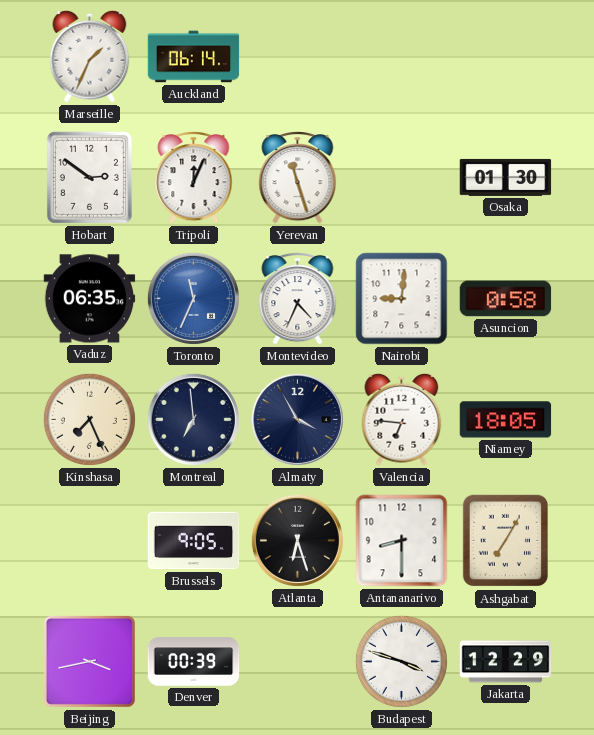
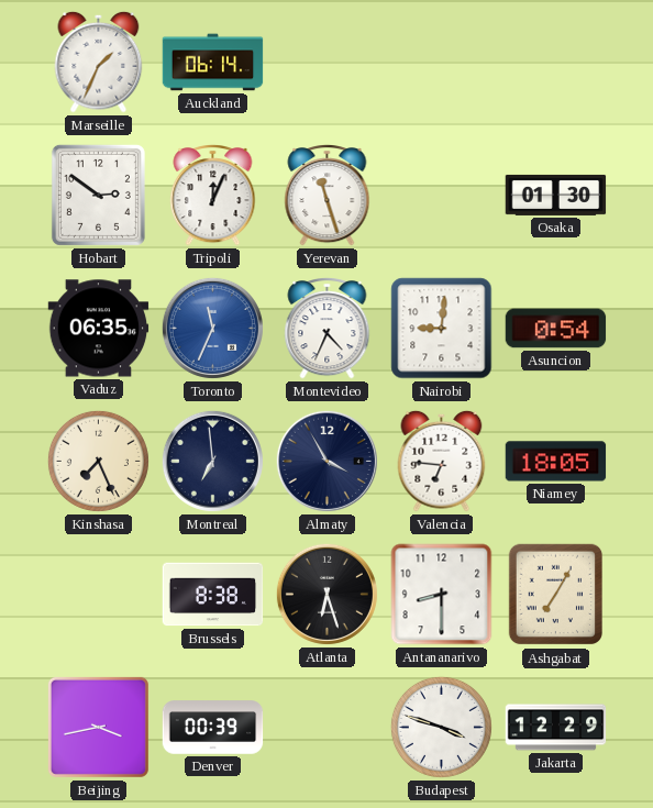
Asuncion: 0:58 -> 0:54
Brussels: 9:05 -> 8:38
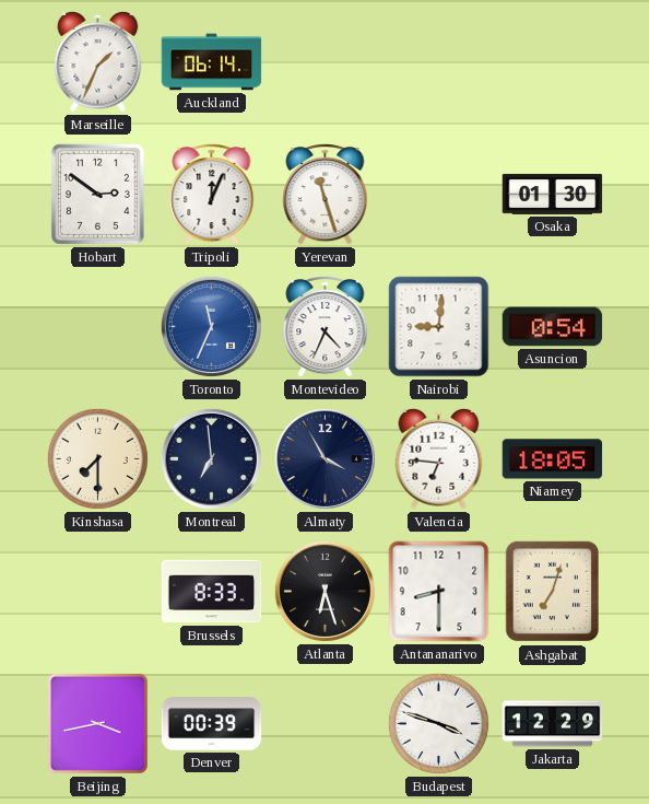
Vaduz: 06:35 -> none
Kinshasa: 7:26 -> 7:30
Brussels: 8:38 -> 8:33
Ashgabat: 7:05 -> 7:03
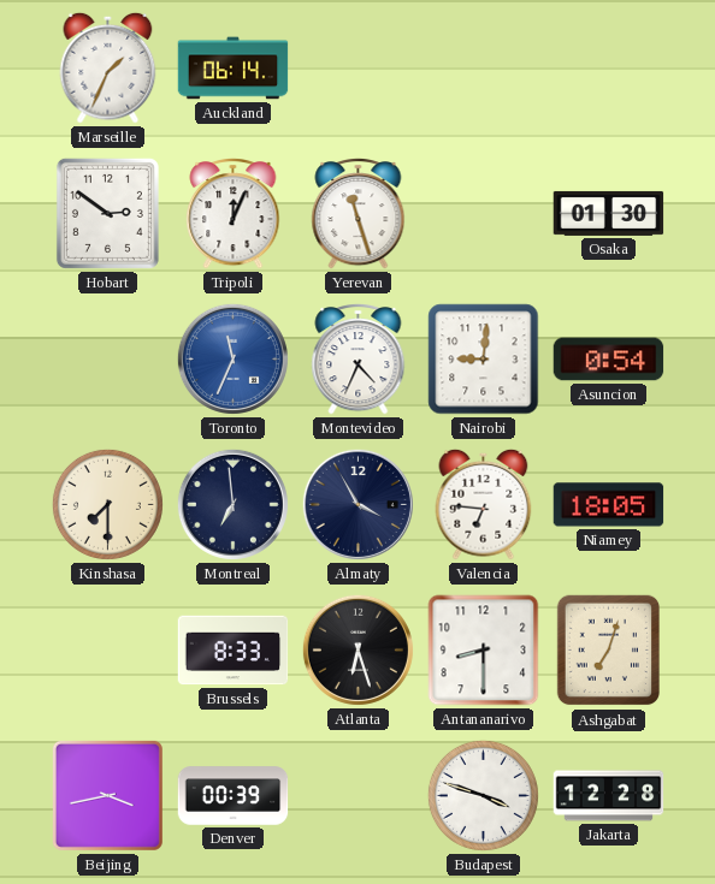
Jakarta: 12:29 -> 12:28
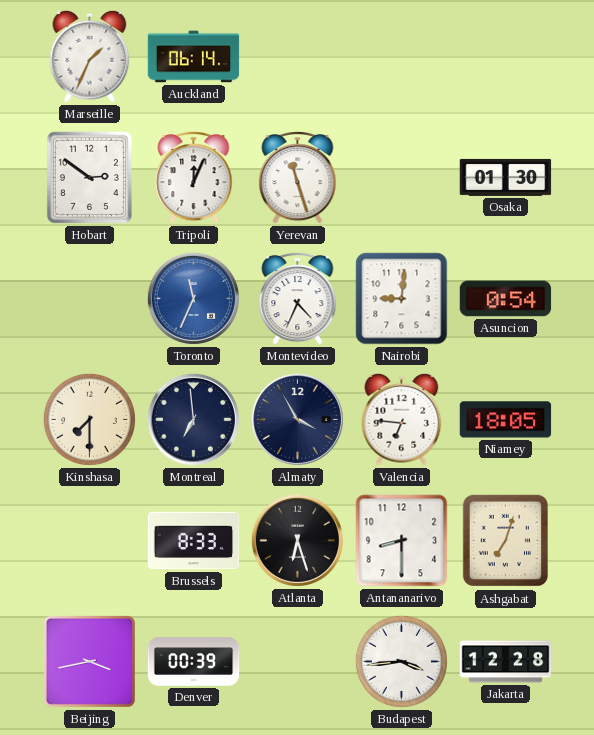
Budapest: 3:48 -> 3:44
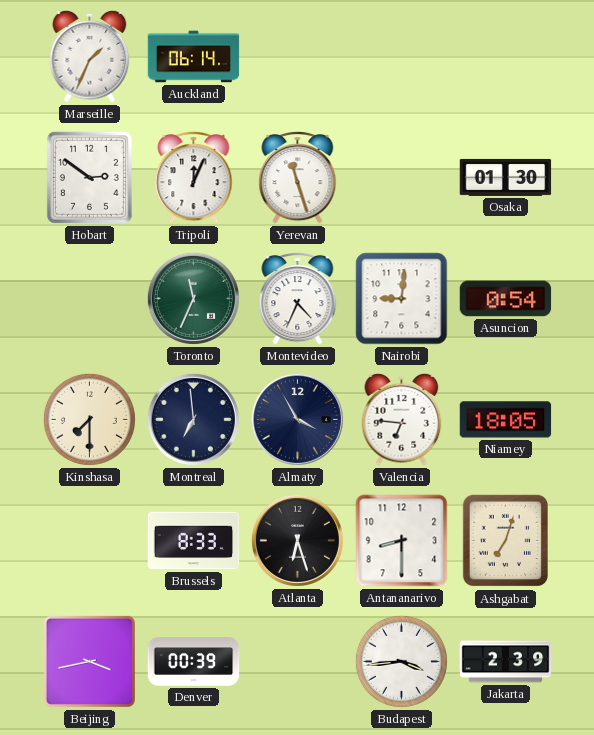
Toronto dial: blue -> green
Jakarta: 12:28 -> 2:39
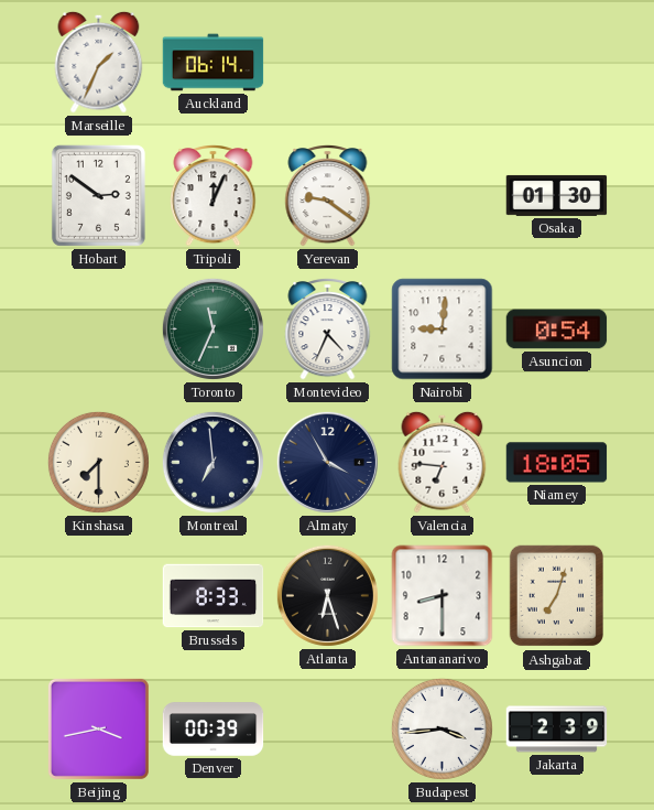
Yerevan: 11:27 -> 9:21
